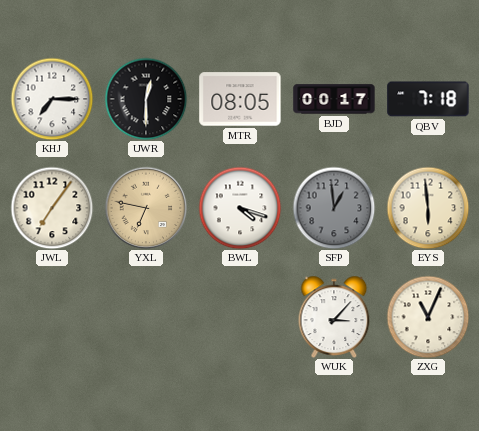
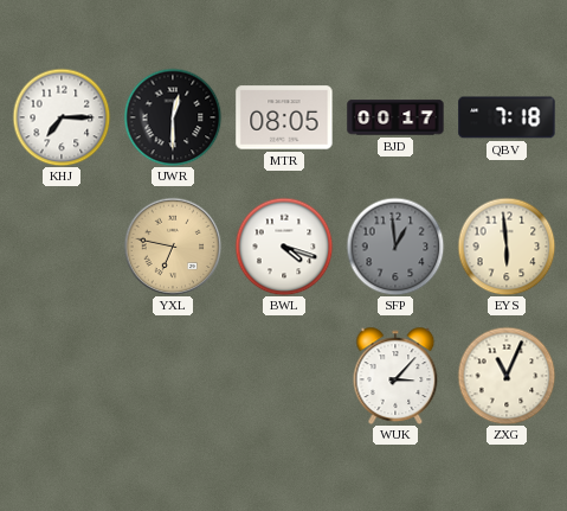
JWL: 7:06 -> none
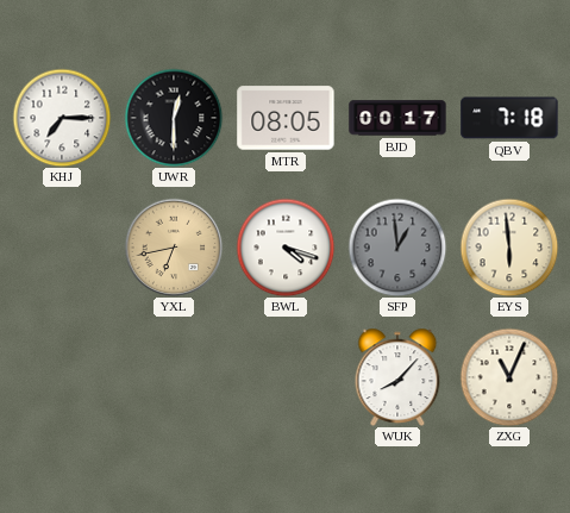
YXL: 6:47 -> 6:43
WUK: 3:07 -> 8:07
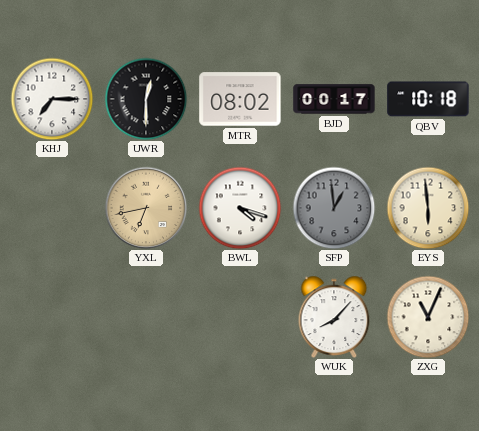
MTR: 08:05 -> 08:02
QBV: 7:18 -> 10:18
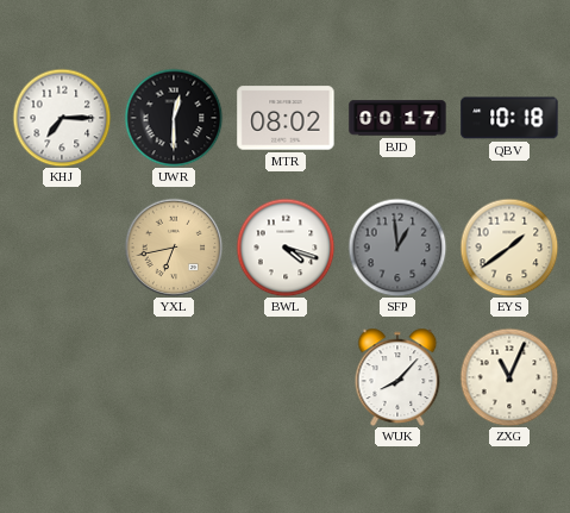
EYS: 5:59 -> 1:39
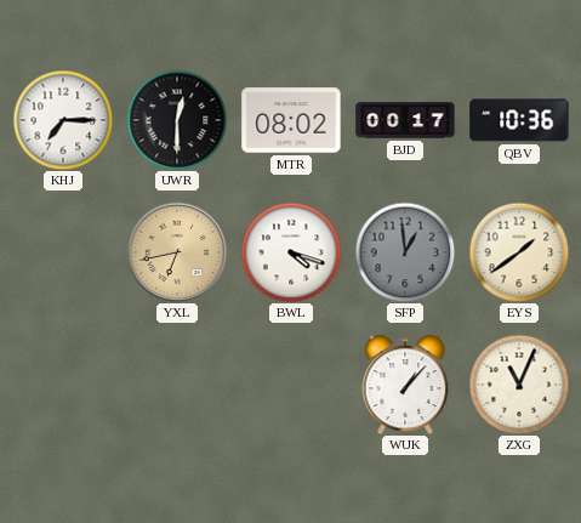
QBV: 10:18 -> 10:36
WUK: 8:07 -> 1:07
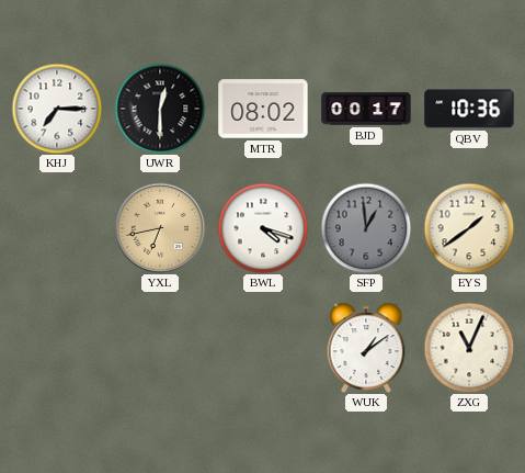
WUK: 1:07 -> 1:09
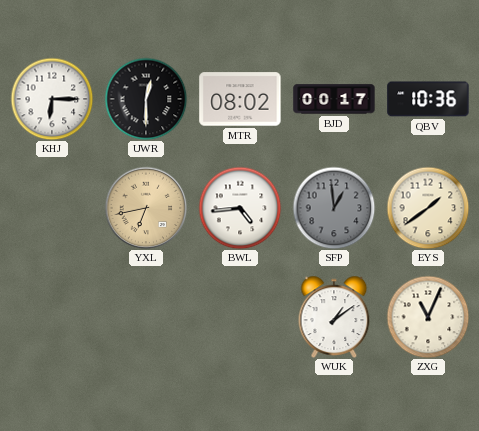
KHJ: 7:15 -> 6:15
BWL: 4:18 -> 4:44
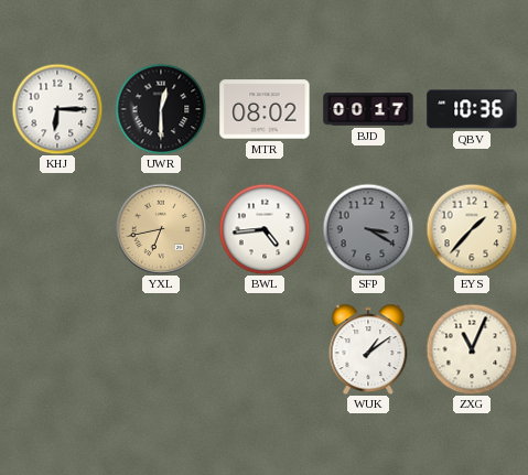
SFP: 12:59 -> 3:20
EYS: 1:39 -> 1:37
